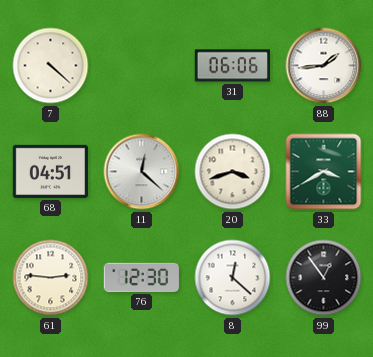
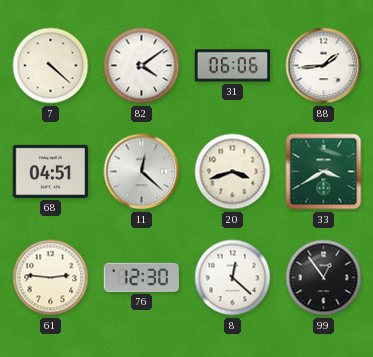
82: none -> 4:09
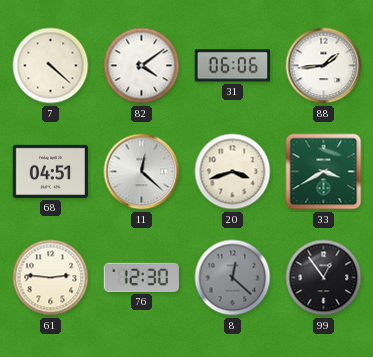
8 dial: white -> grey
